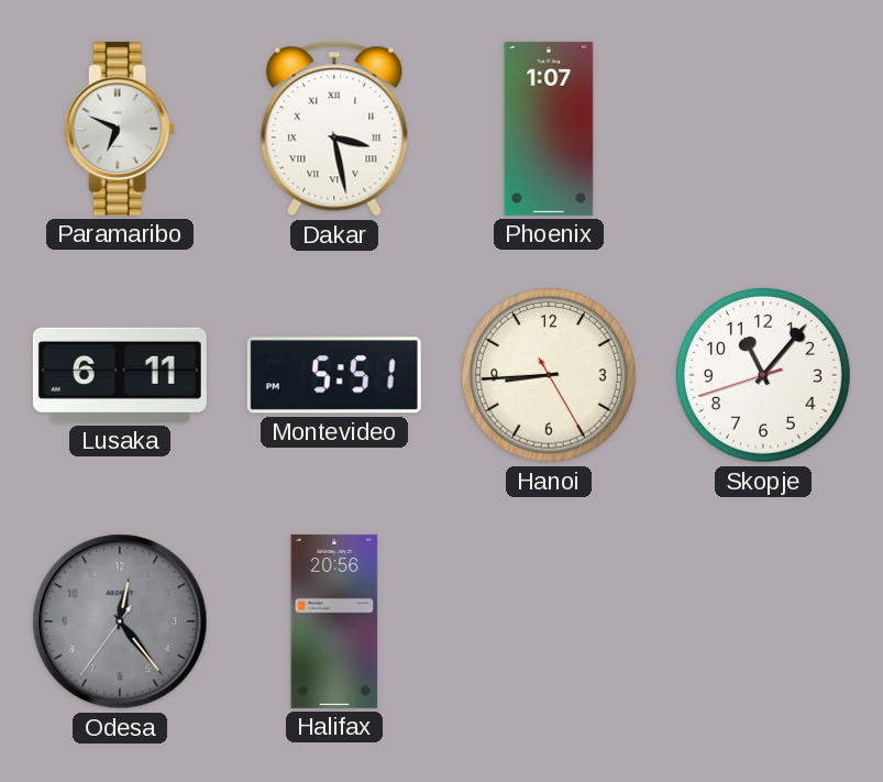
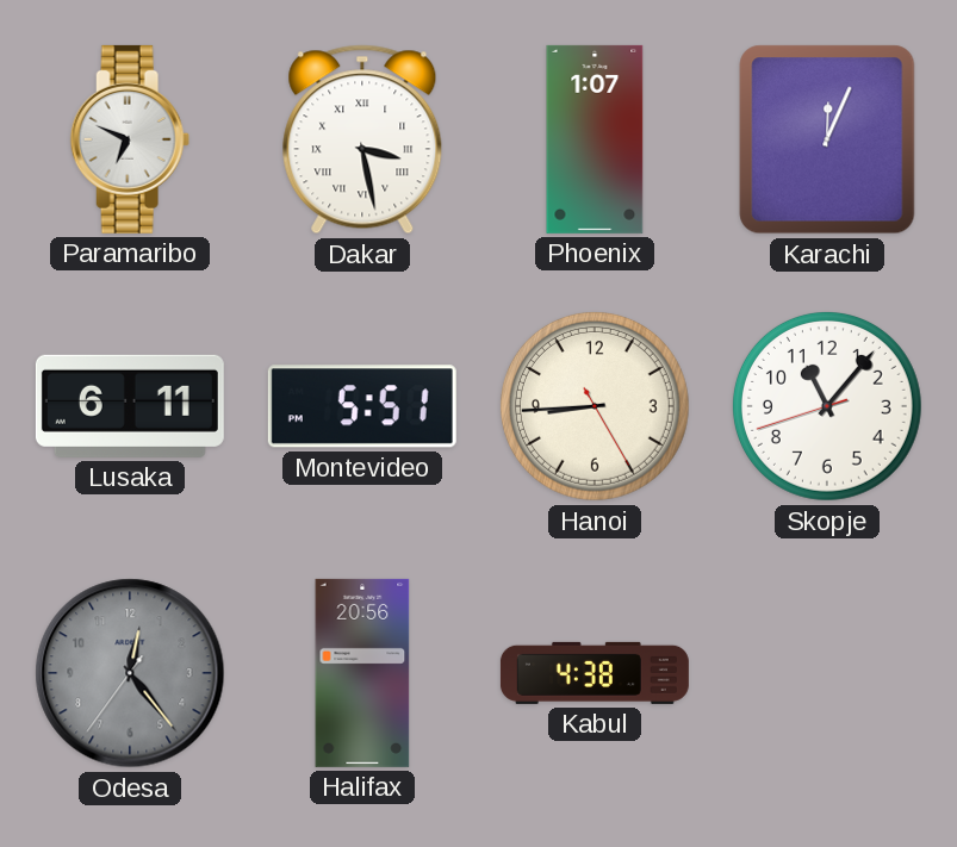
Karachi: none -> 12:04
Kabul: none -> 4:38
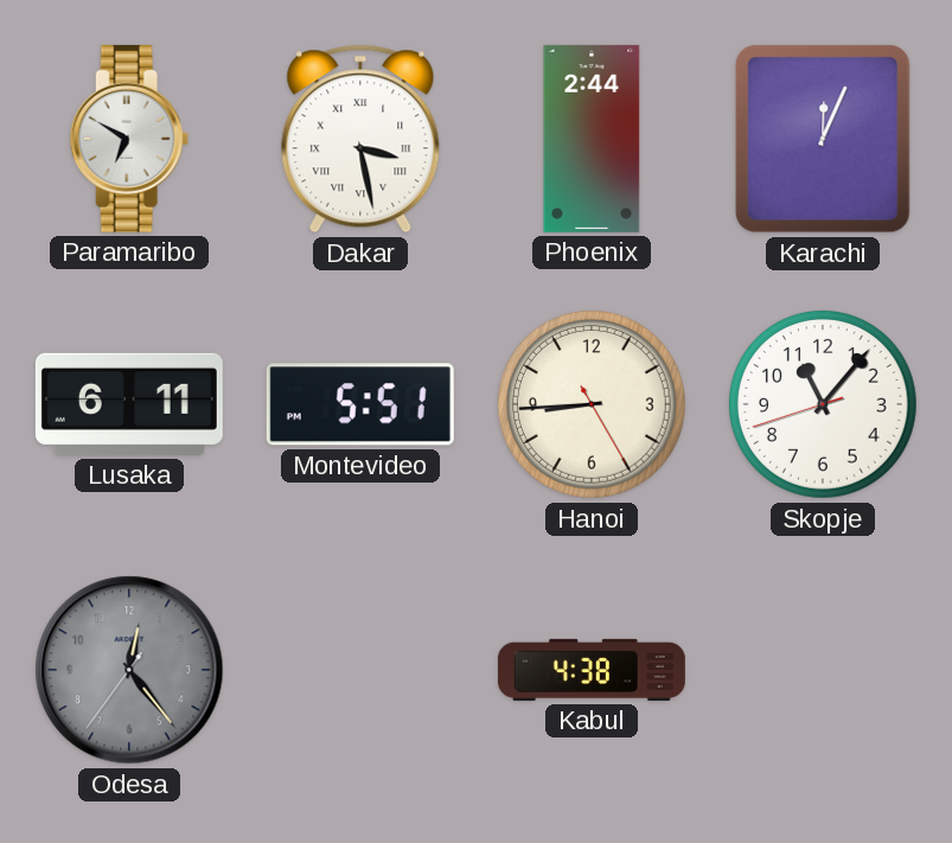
Paramaribo: 6:49 -> 6:50
Phoenix: 1:07 -> 2:44
Halifax: 20:56 -> none
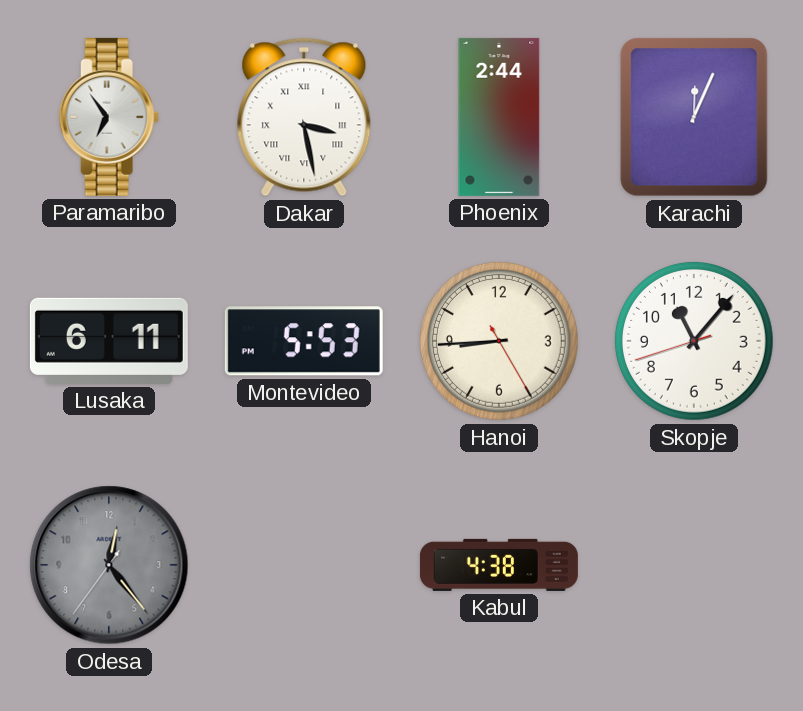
Paramaribo: 6:50 -> 6:54
Montevideo: 5:51 -> 5:53
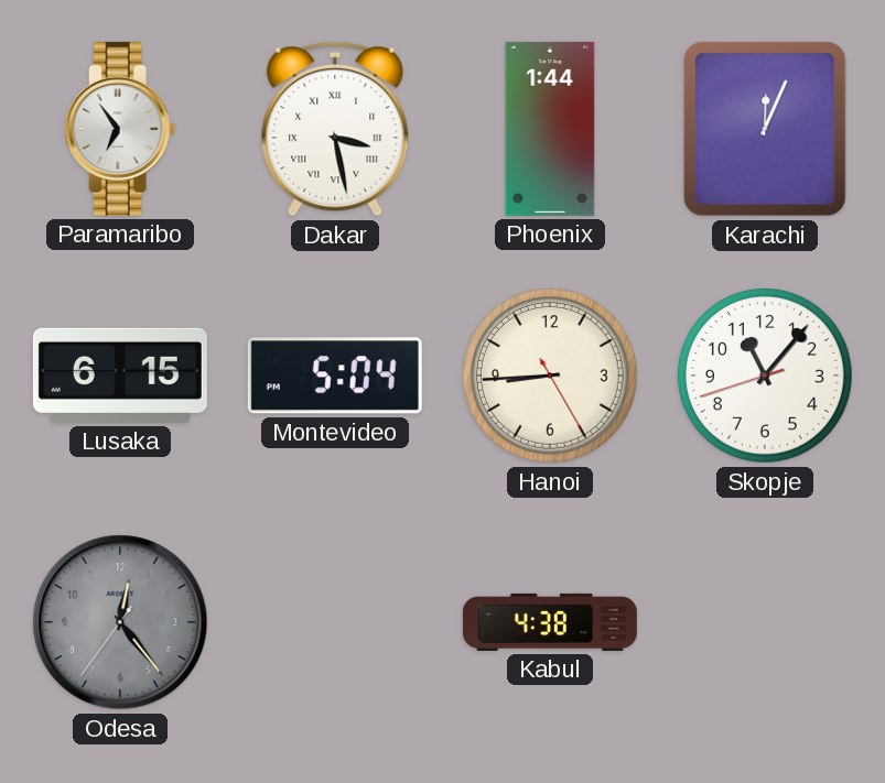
Phoenix: 2:44 -> 1:44
Lusaka: 6:11 -> 6:15
Montevideo: 5:53 -> 5:04
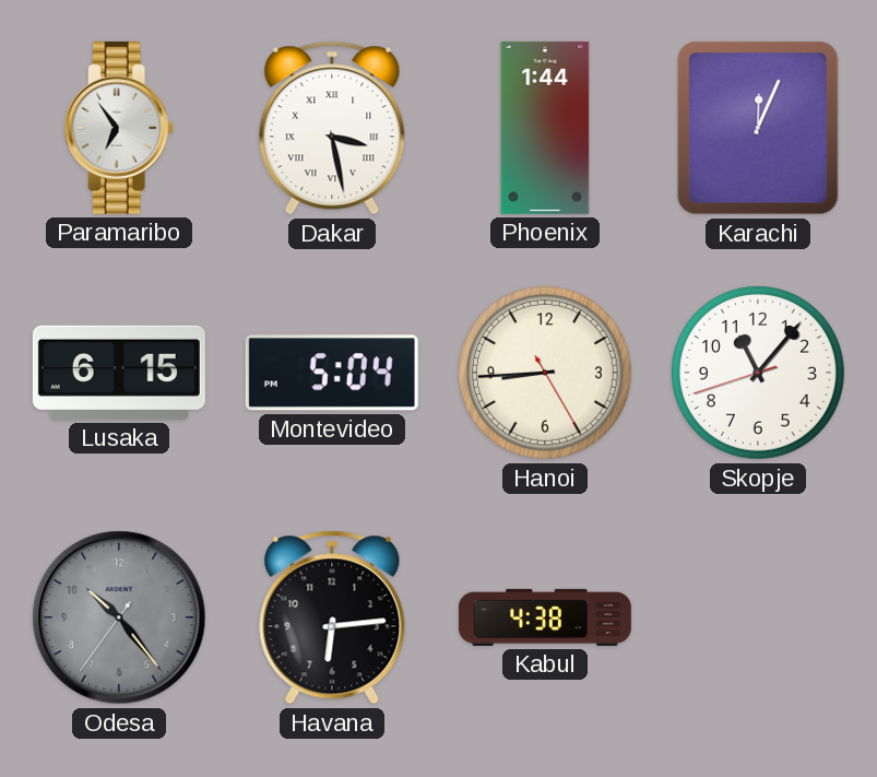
Odesa: 12:23 -> 10:23
Havana: none -> 6:14
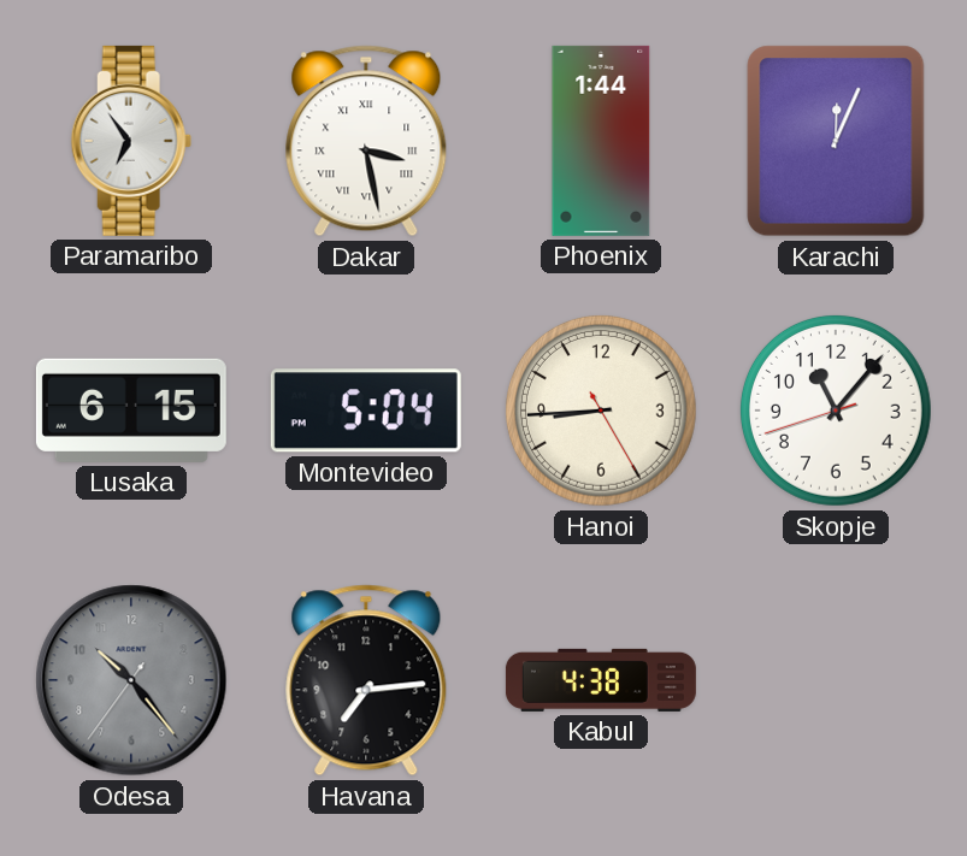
Havana: 6:14 -> 7:14
